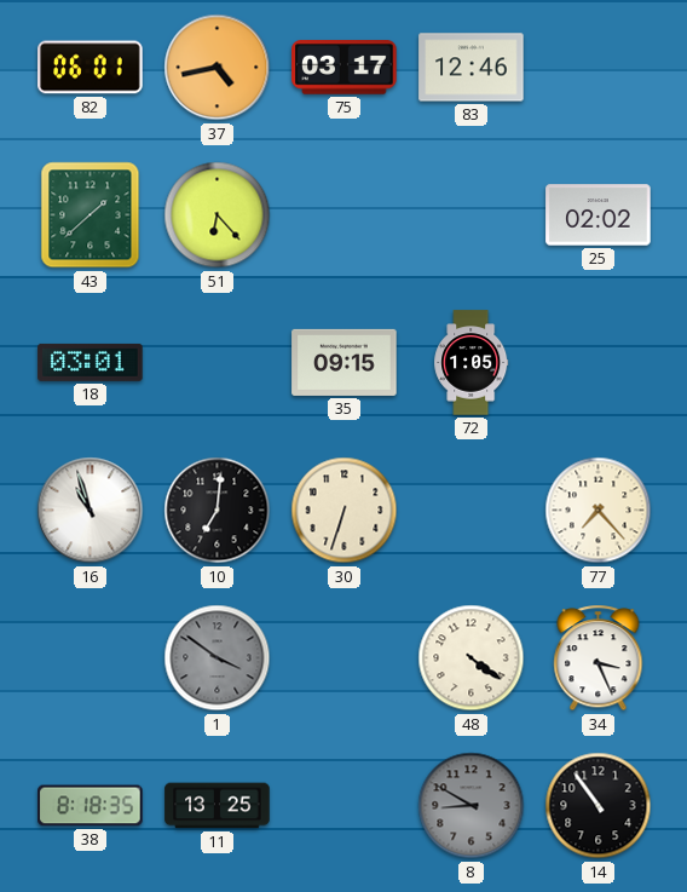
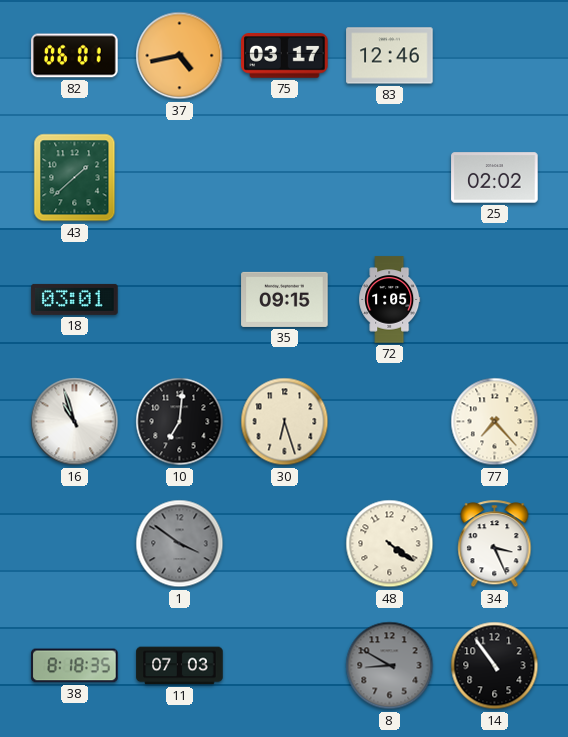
51: 6:23 -> none
30: 6:33 -> 6:27
11: 13:25 -> 07:03
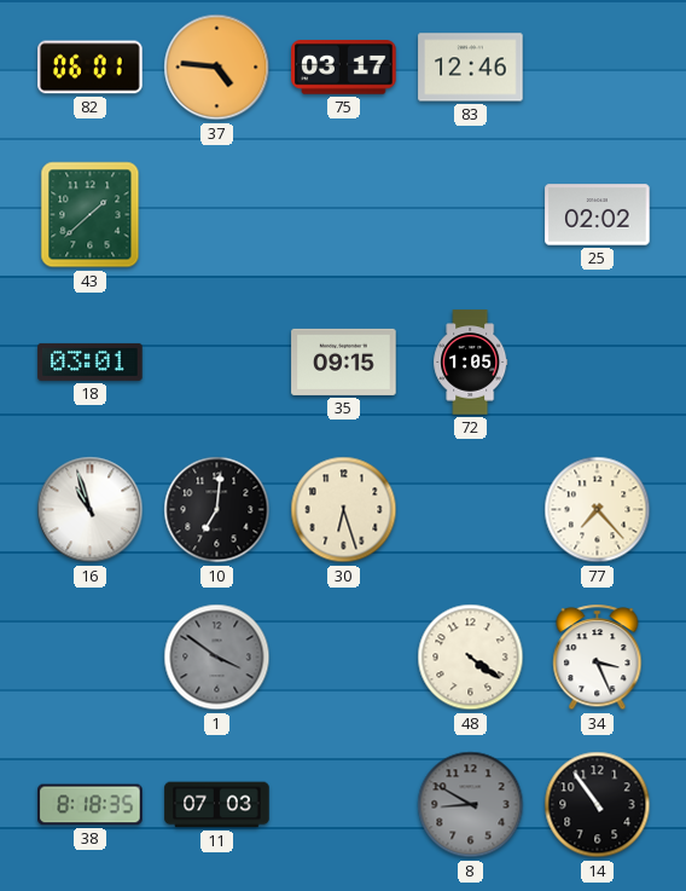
37: 4:43 -> 4:46
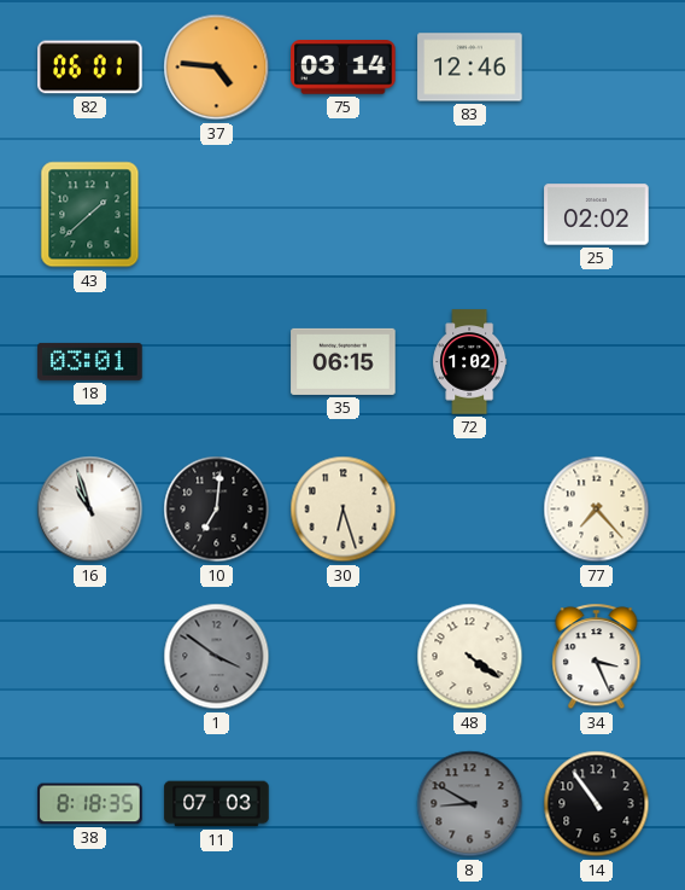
75: 03:17 -> 03:14
35: 09:15 -> 06:15
72: 1:05 -> 1:02
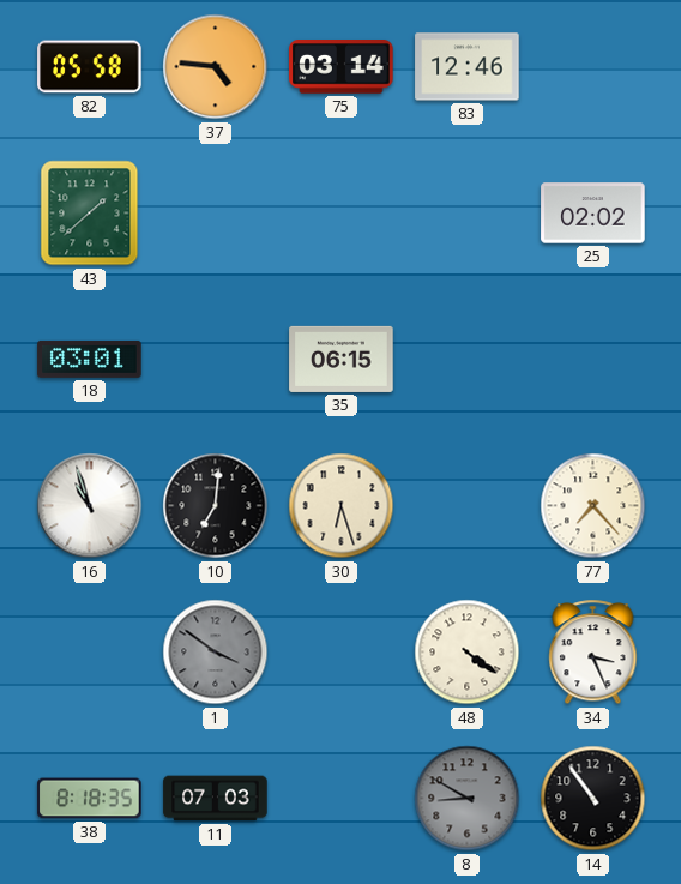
82: 06:01 -> 05:58
72: 1:02 -> none
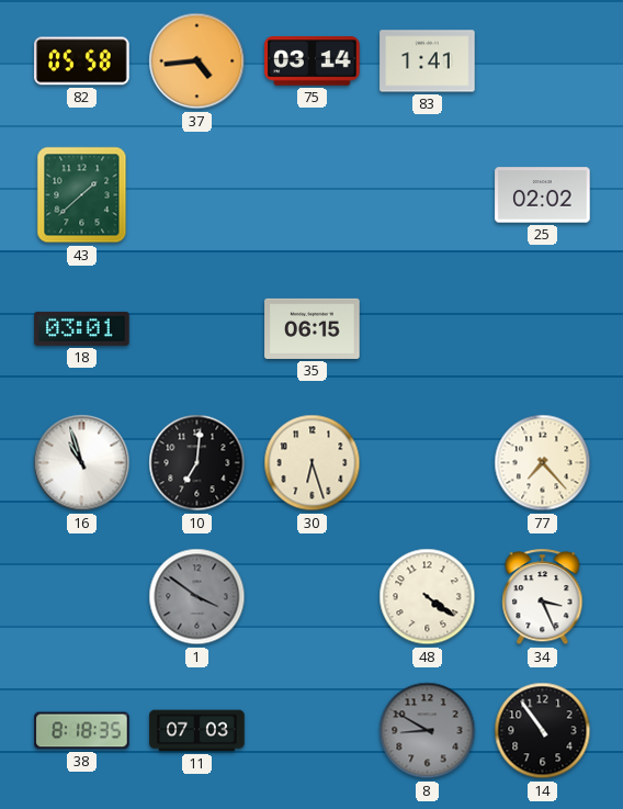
37: 4:46 -> 4:44
83: 12:46 -> 1:41
